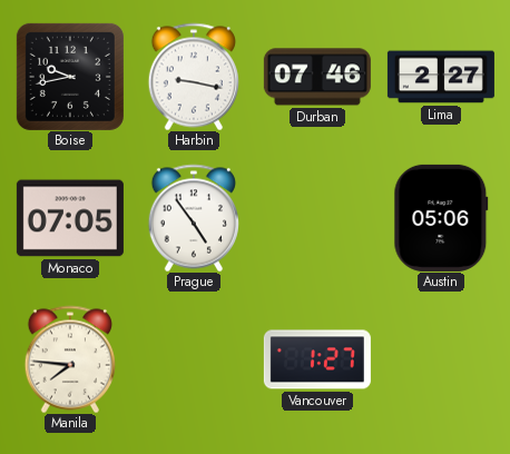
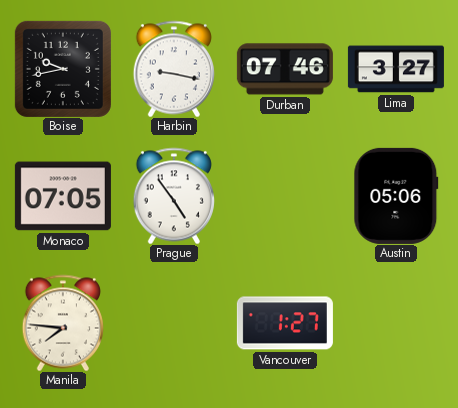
Lima: 2:27 -> 3:27
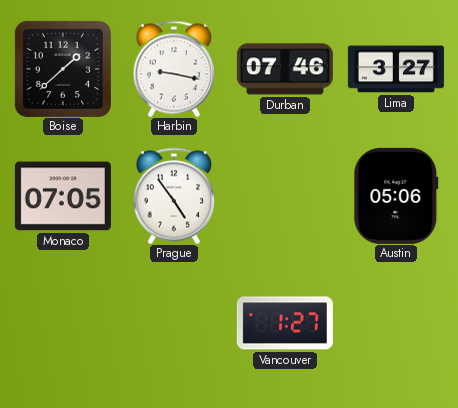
Boise: 9:43 -> 1:38
Manila: 7:46 -> none
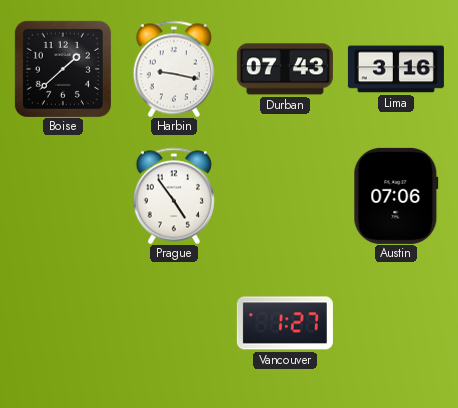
Durban: 07:46 -> 07:43
Lima: 3:27 -> 3:16
Monaco: 07:05 -> none
Austin: 05:06 -> 07:06
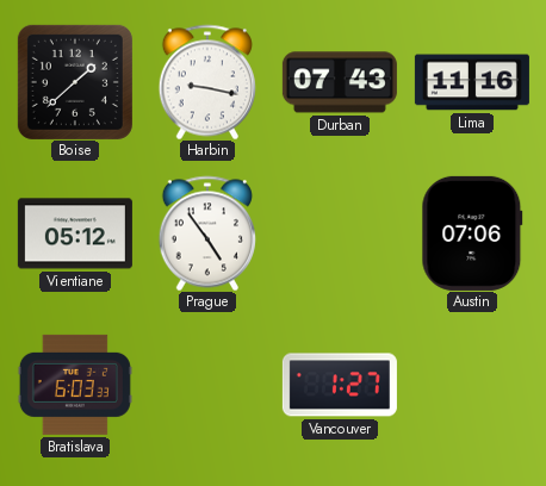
Lima: 3:16 -> 11:16
Vientiane: none -> 05:12
Bratislava: none -> 6:03
